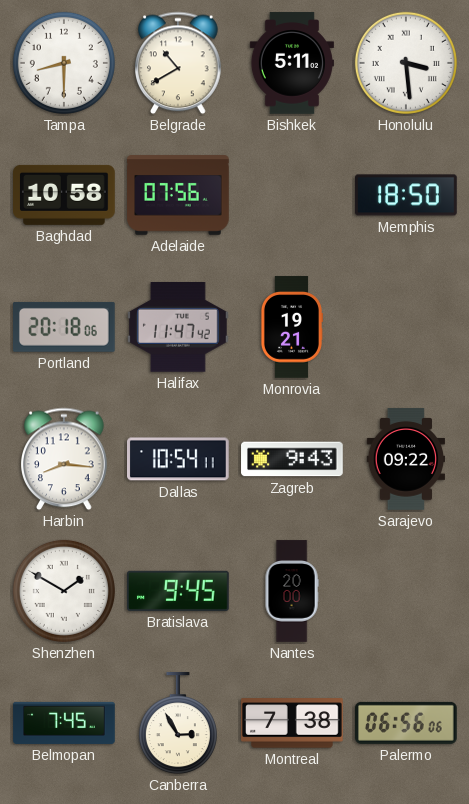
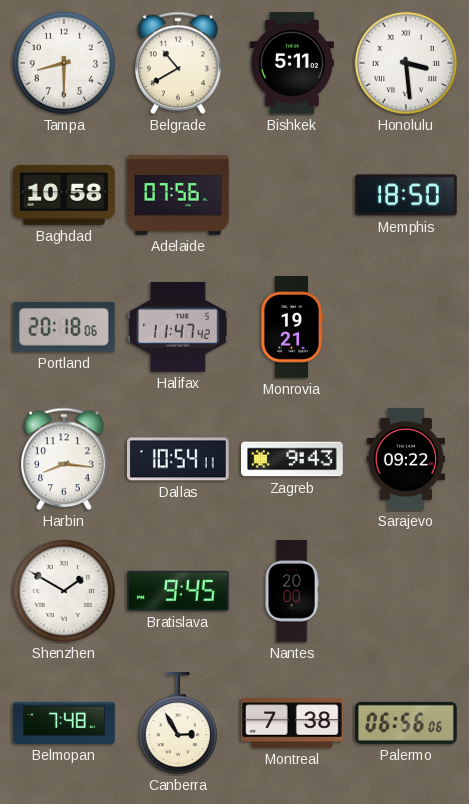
Belmopan: 7:45 -> 7:48
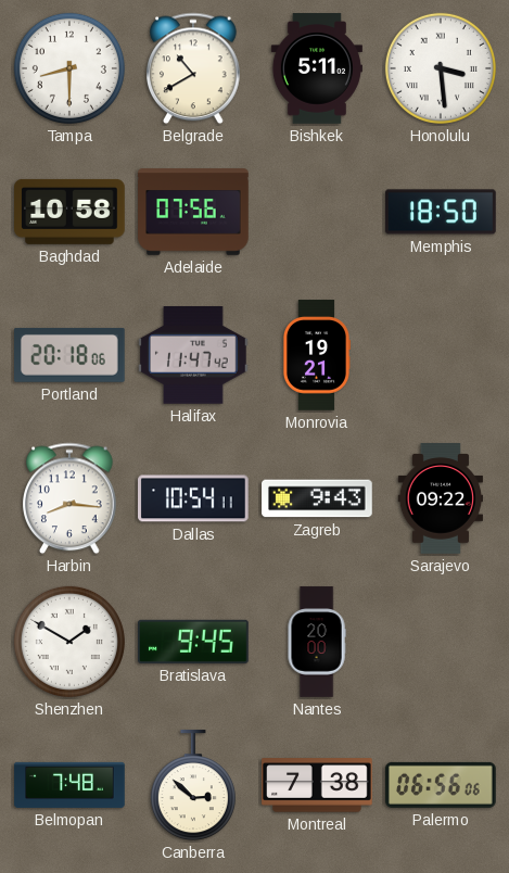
Canberra: 2:55 -> 2:52
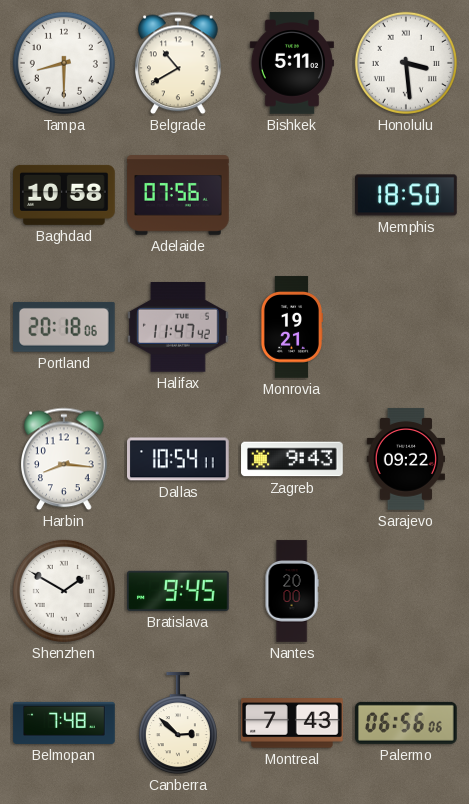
Montreal: 7:38 -> 7:43
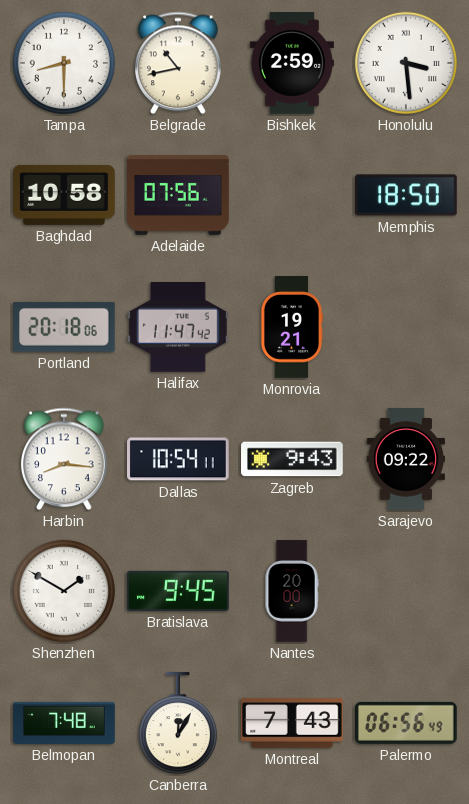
Belgrade: 10:40 -> 10:43
Bishkek: 5:11 -> 2:59
Canberra: 2:52 -> 12:05
Palermo: 06:56:06 -> 06:56:49
